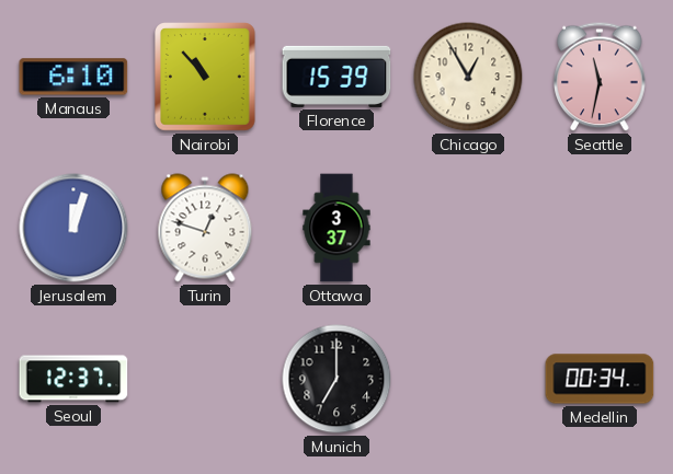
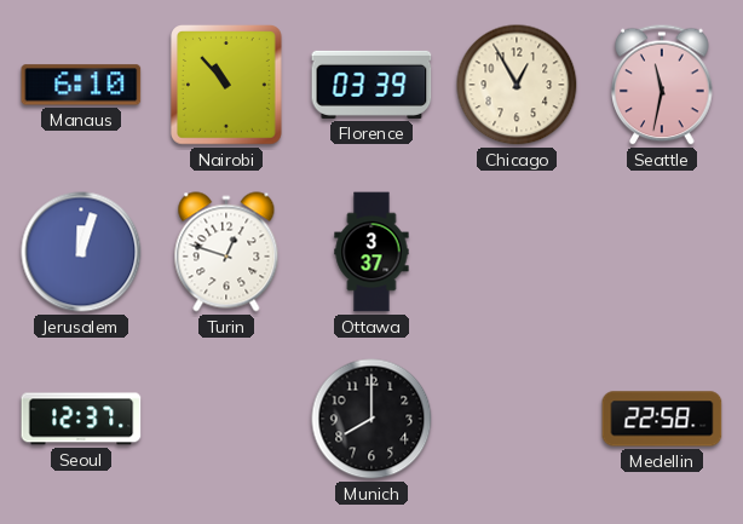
Florence: 15:39 -> 03:39
Munich: 7:00 -> 8:00
Medellin: 00:34 -> 22:58
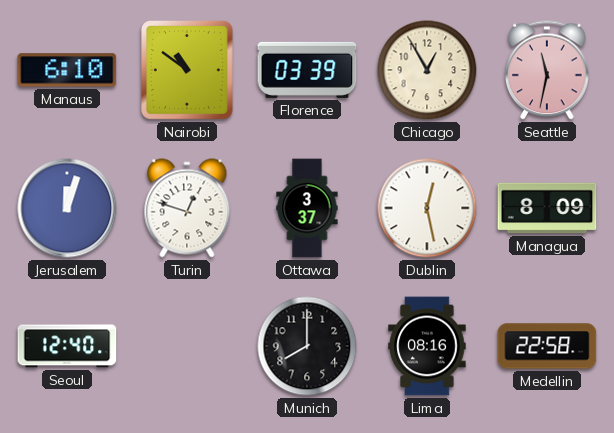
Nairobi: 10:53 -> 10:51
Dublin: none -> 12:28
Managua: none -> 8:09
Seoul: 12:37 -> 12:40
Lima: none -> 08:16
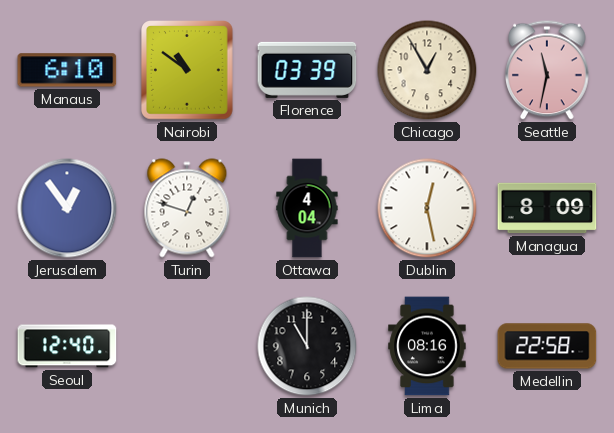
Jerusalem: 12:03 -> 12:54
Ottawa: 3:37 -> 4:04
Munich: 8:00 -> 11:00
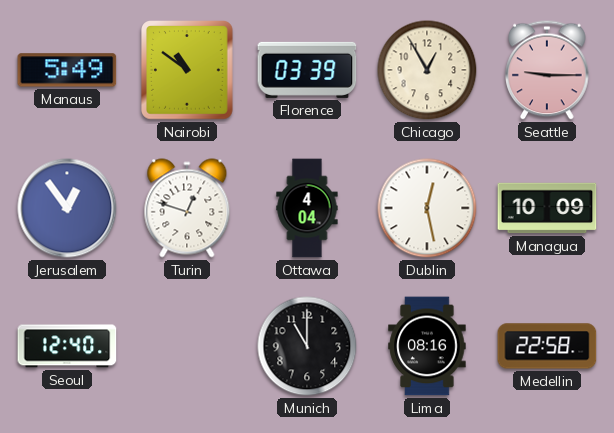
Manaus: 6:10 -> 5:49
Seattle: 11:32 -> 9:15
Managua: 8:09 -> 10:09
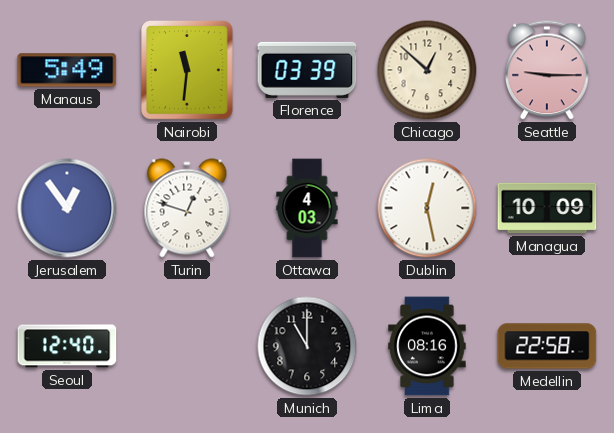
Nairobi: 10:51 -> 11:31
Chicago: 12:55 -> 12:52
Ottawa: 4:04 -> 4:03
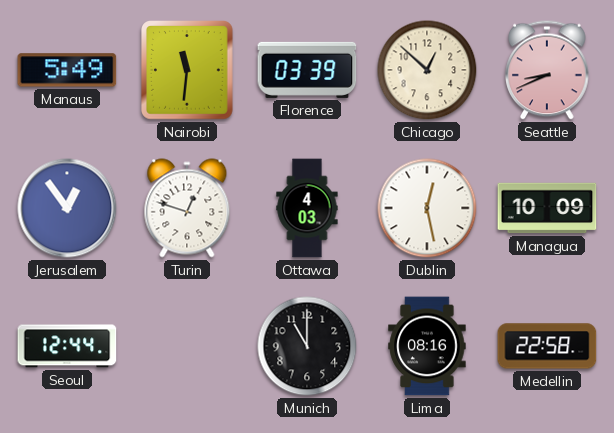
Seattle: 9:15 -> 8:41
Seoul: 12:40 -> 12:44
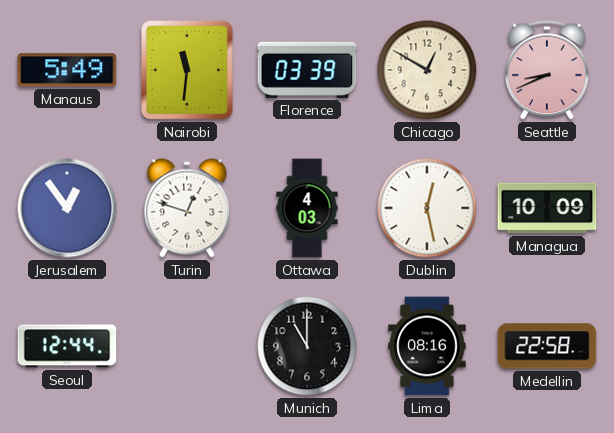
Chicago: 12:52 -> 12:50
